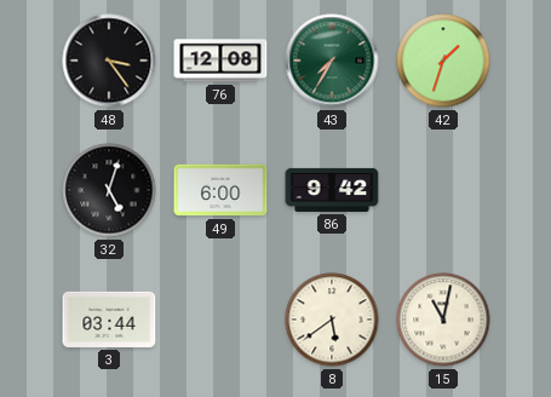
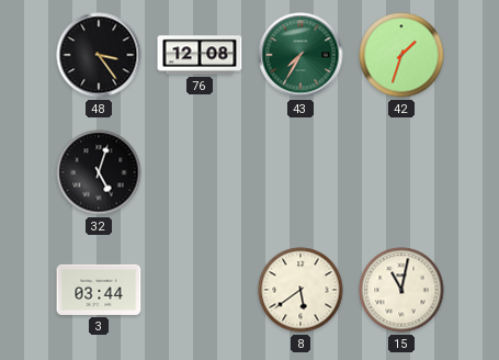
49: 6:00 -> none
86: 9:42 -> none
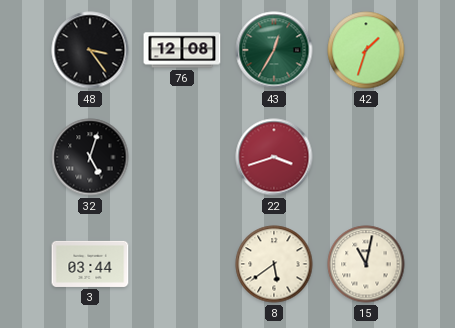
43: 7:35 -> 12:35
22: none -> 3:42
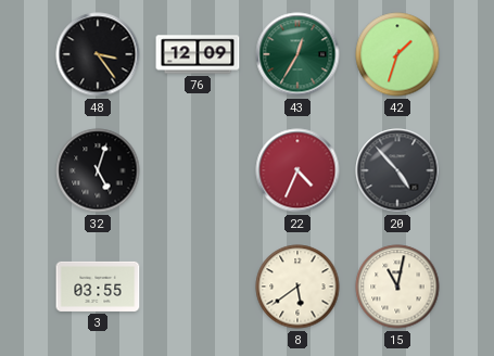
76: 12:08 -> 12:09
22: 3:42 -> 4:34
20: none -> 4:53
3: 03:44 -> 03:55
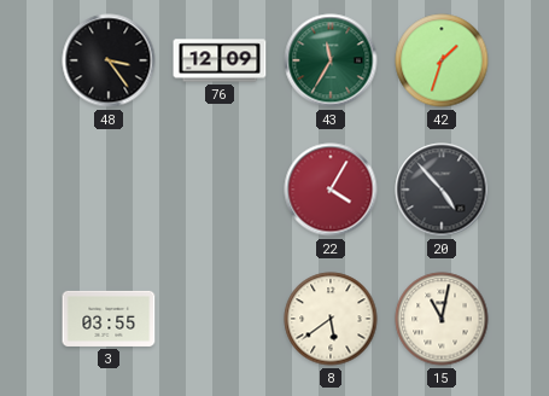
43: 12:35 -> 11:35
32: 5:03 -> none
22: 4:34 -> 4:05
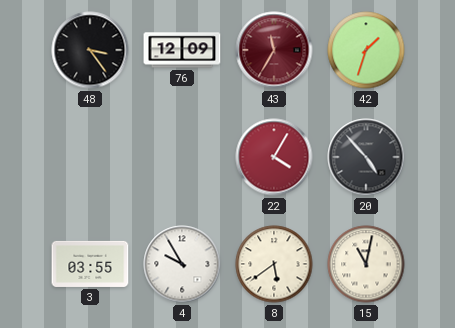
43 dial: green -> burgundy
4: none -> 9:55
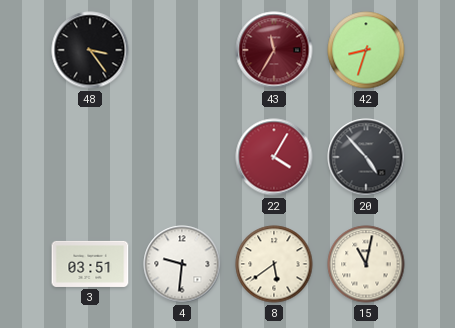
76: 12:09 -> none
42: 1:33 -> 8:33
3: 03:55 -> 03:51
4: 9:55 -> 9:31
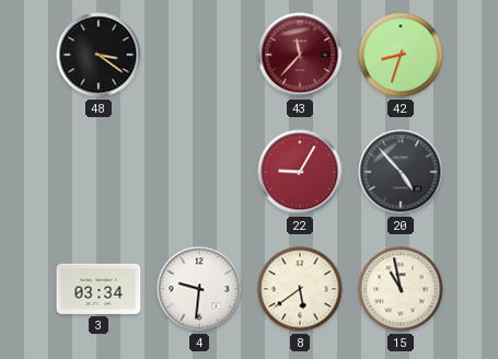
48: 3:24 -> 3:21
43: 11:35 -> 11:37
22: 4:05 -> 9:05
3: 03:51 -> 03:34
15: 11:02 -> 10:58
